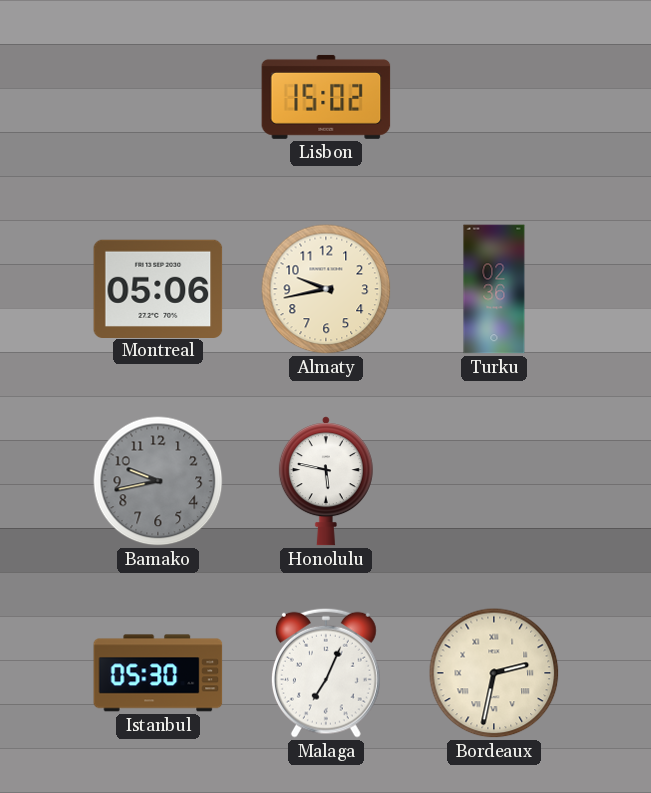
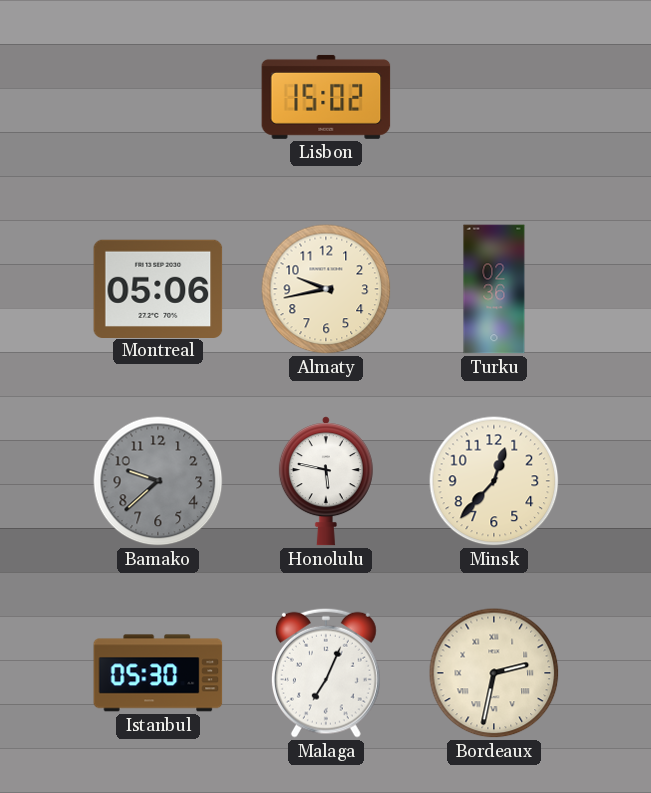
Bamako: 9:43 -> 9:38
Minsk: none -> 12:37
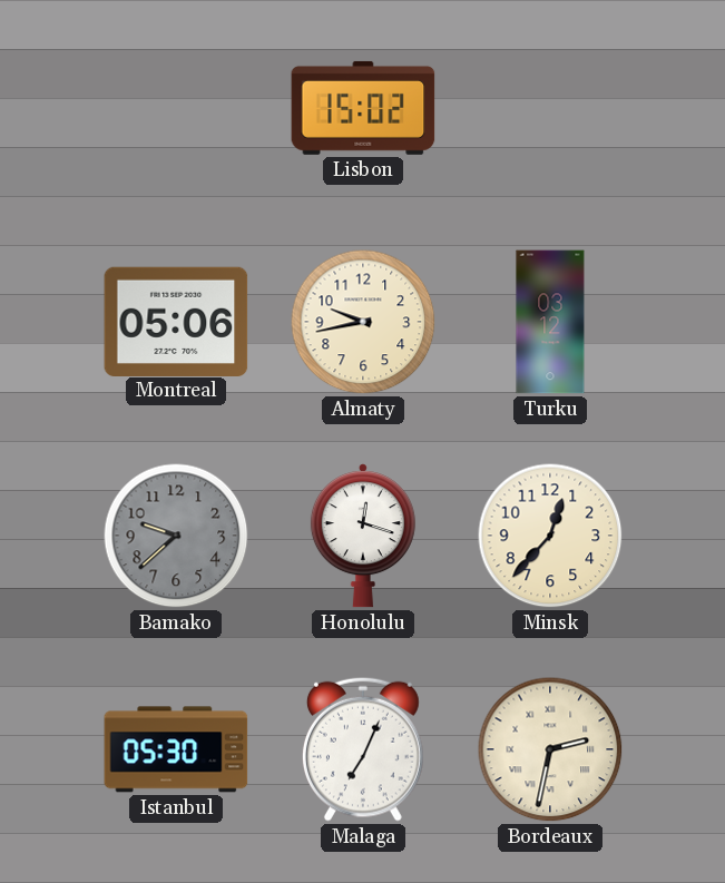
Turku: 02:36 -> 03:12
Honolulu: 5:47 -> 12:18
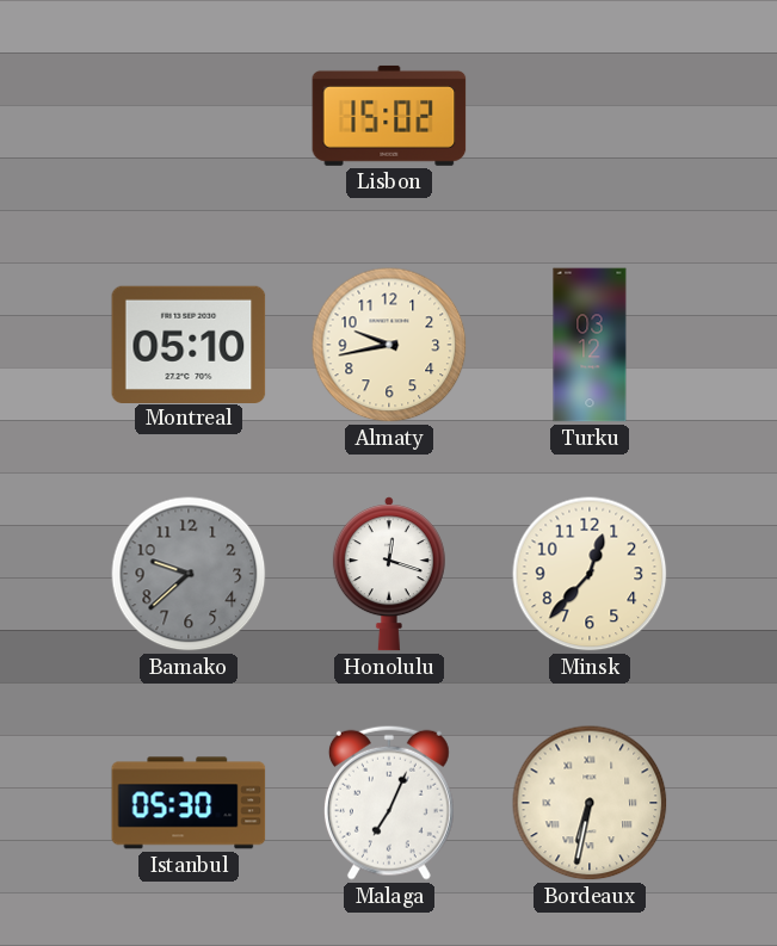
Montreal: 05:06 -> 05:10
Bordeaux: 2:32 -> 6:32
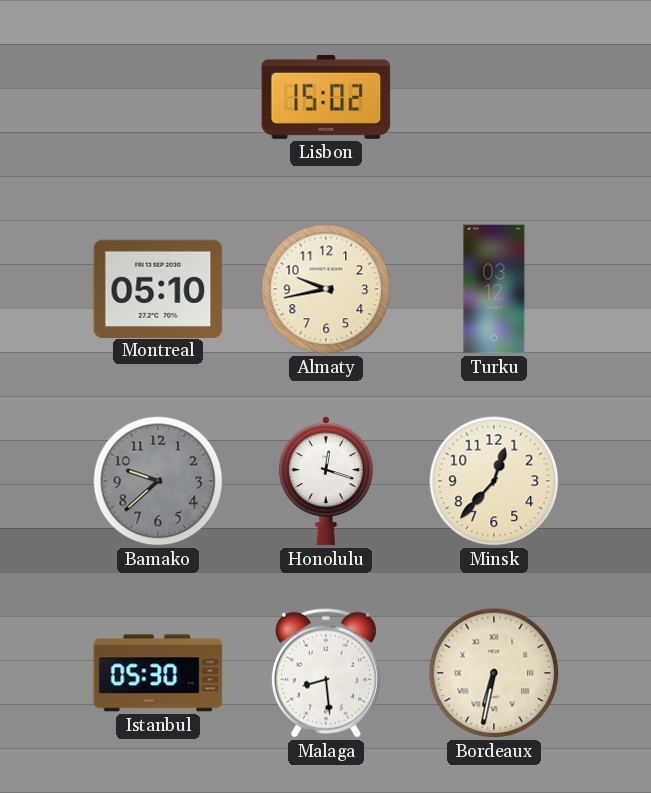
Malaga: 7:04 -> 8:29
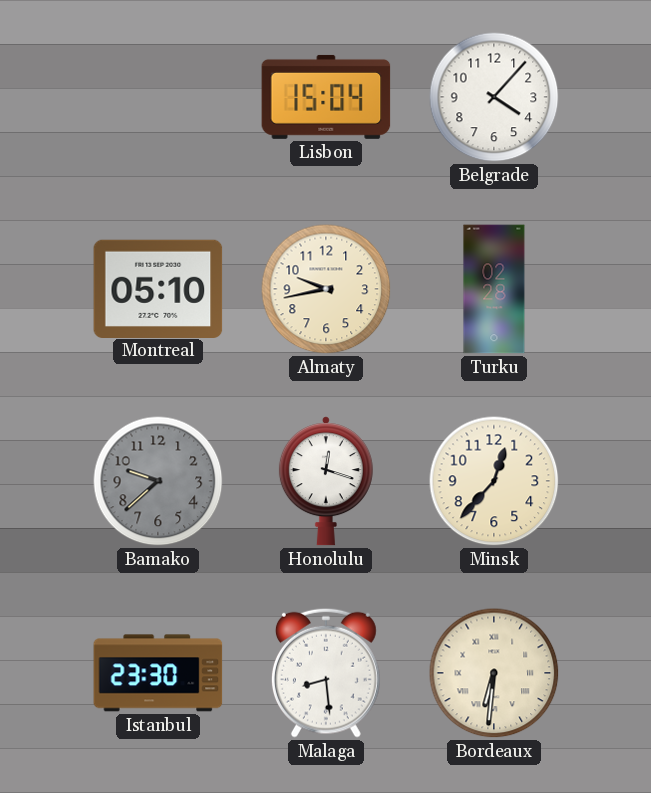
Lisbon: 15:02 -> 15:04
Belgrade: none -> 4:07
Turku: 03:12 -> 02:28
Istanbul: 05:30 -> 23:30
Bordeaux: 6:32 -> 6:31
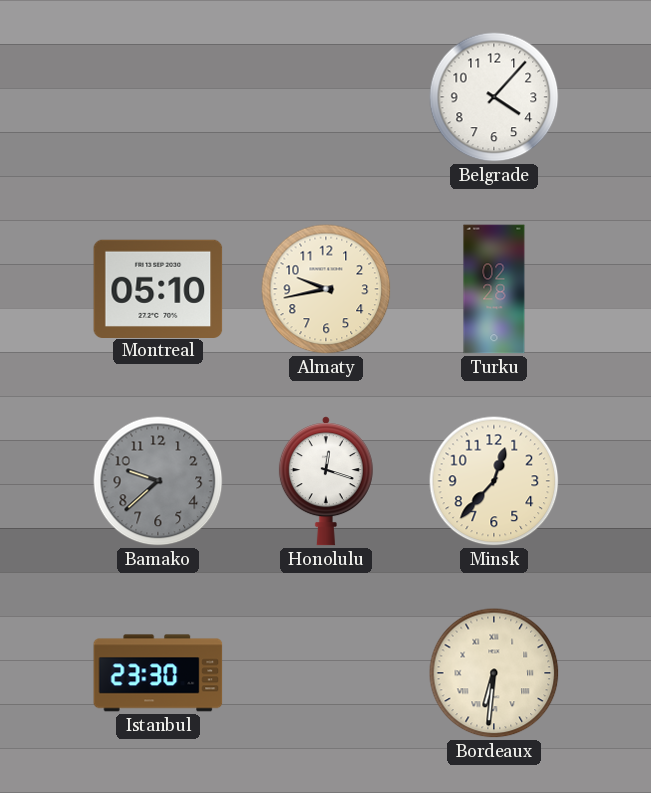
Lisbon: 15:04 -> none
Malaga: 8:29 -> none
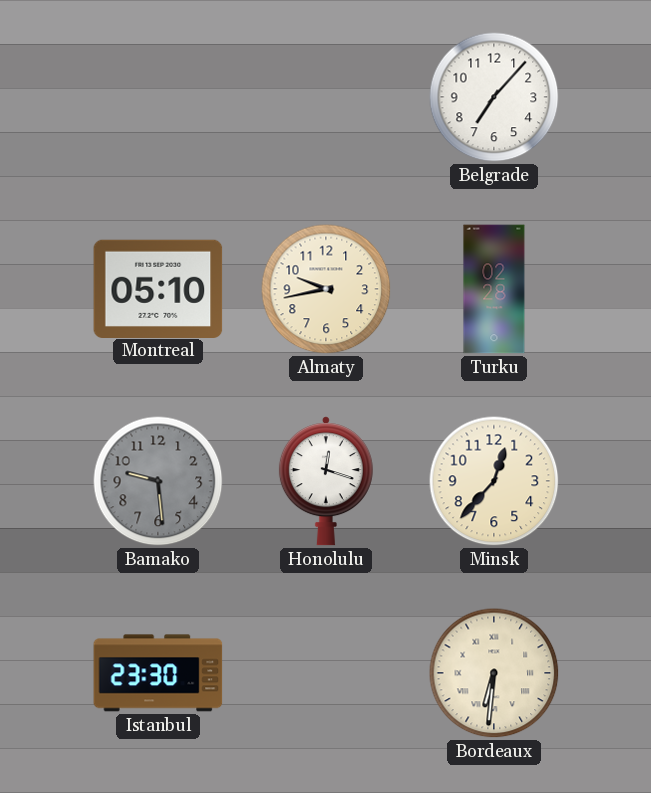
Belgrade: 4:07 -> 7:07
Bamako: 9:38 -> 9:29
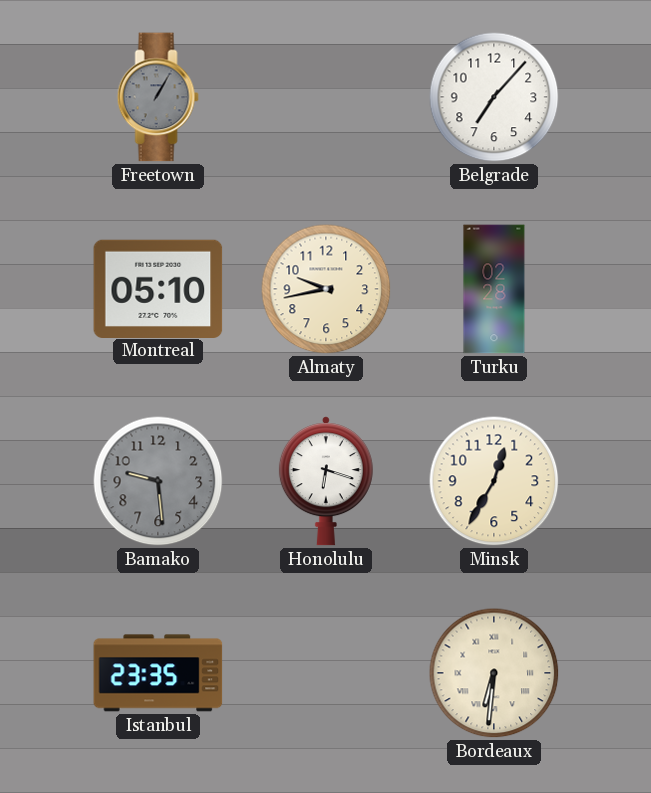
Freetown: none -> 1:05
Honolulu: 12:18 -> 6:18
Minsk: 12:37 -> 12:35
Istanbul: 23:30 -> 23:35
